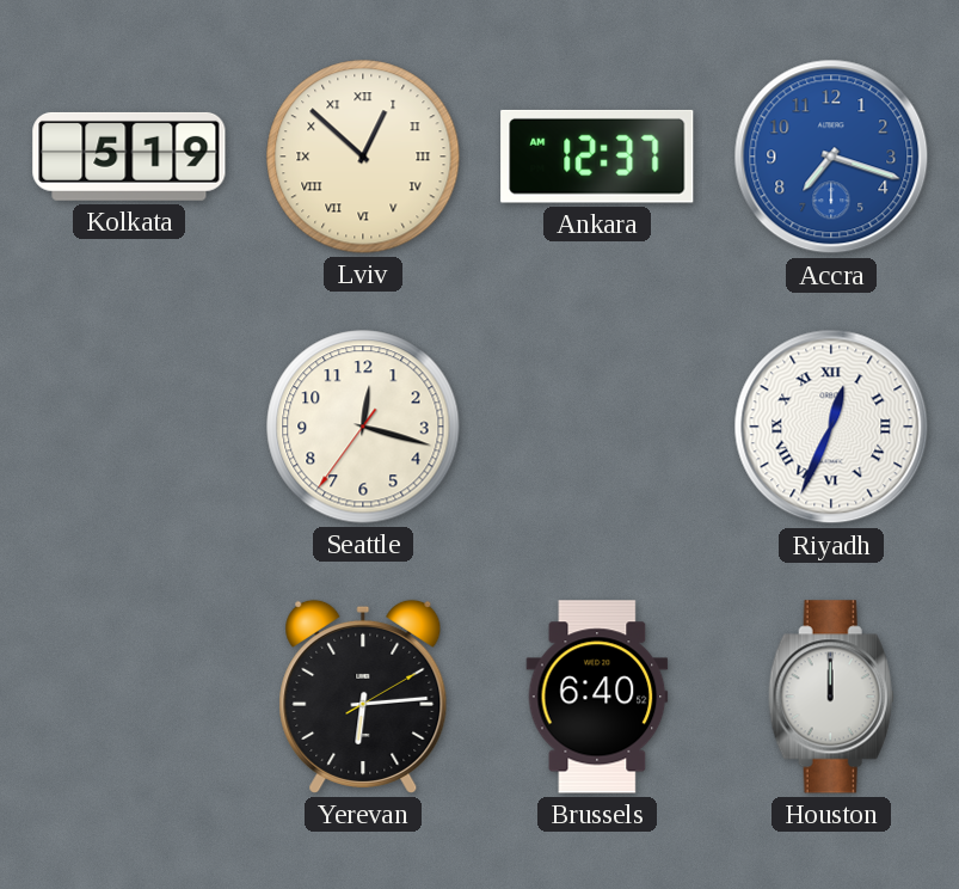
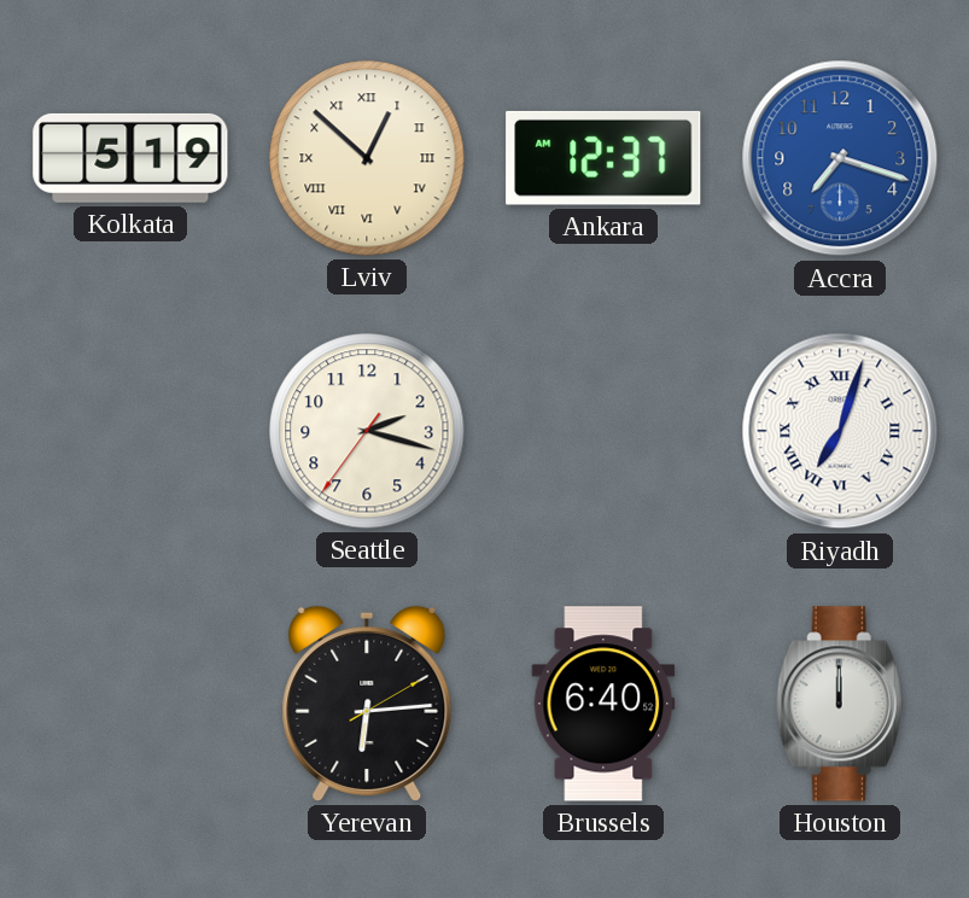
Seattle: 12:17 -> 2:17
Riyadh: 12:34 -> 7:03
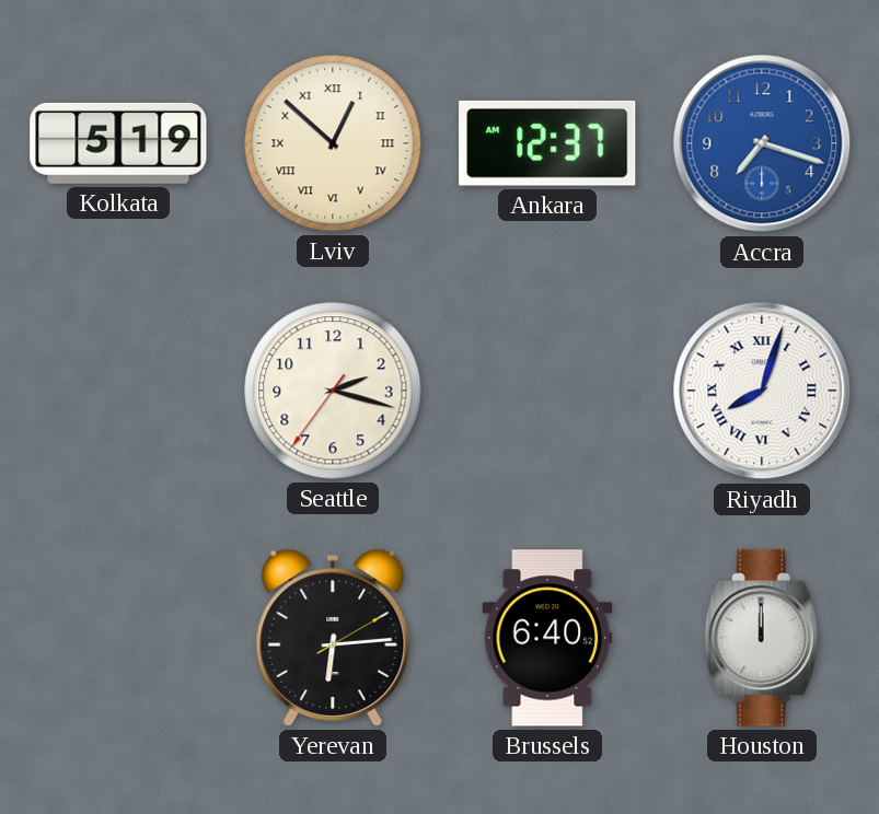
Riyadh: 7:03 -> 8:03
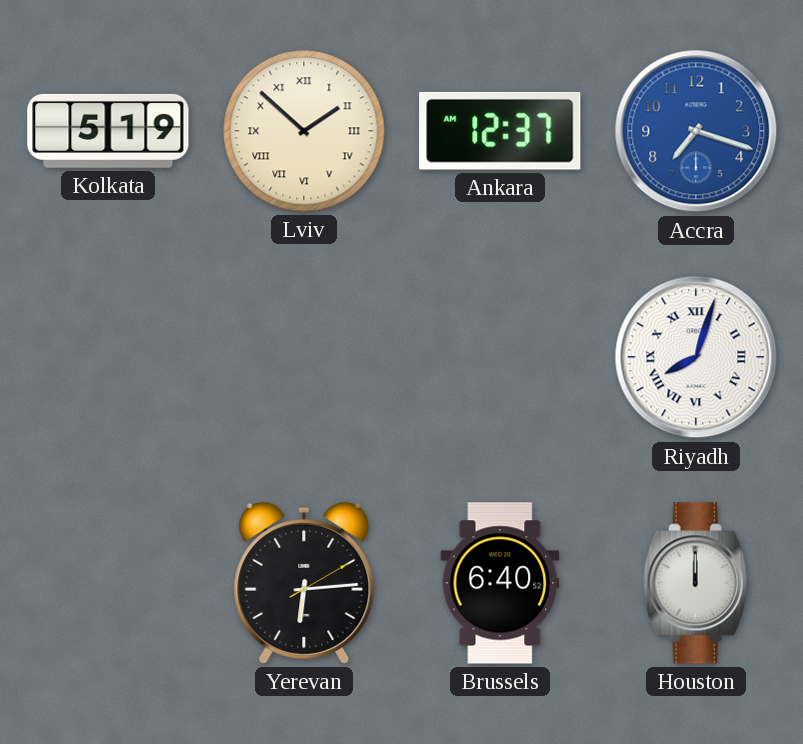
Lviv: 12:52 -> 1:52
Seattle: 2:17 -> none
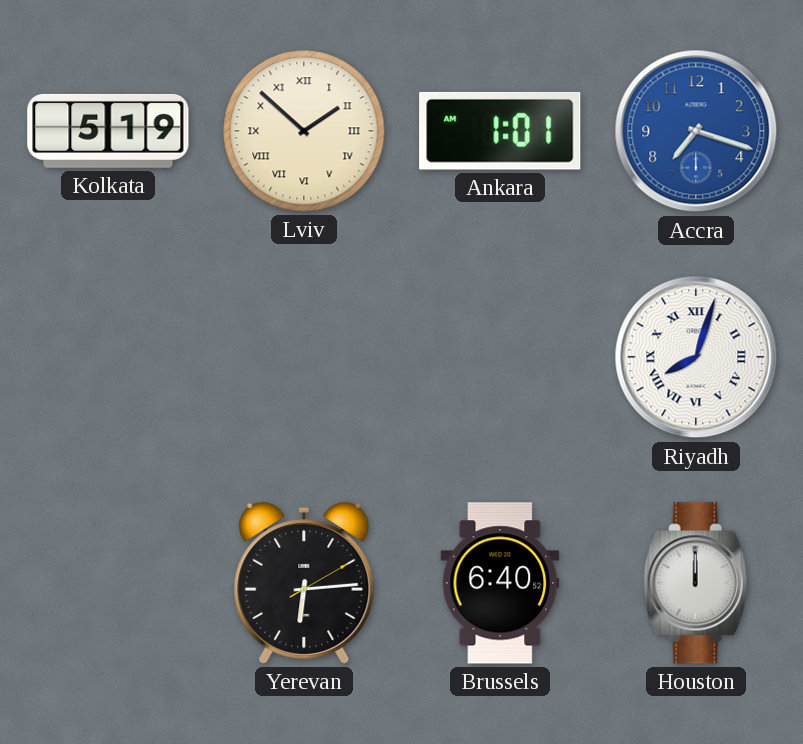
Ankara: 12:37 -> 1:01
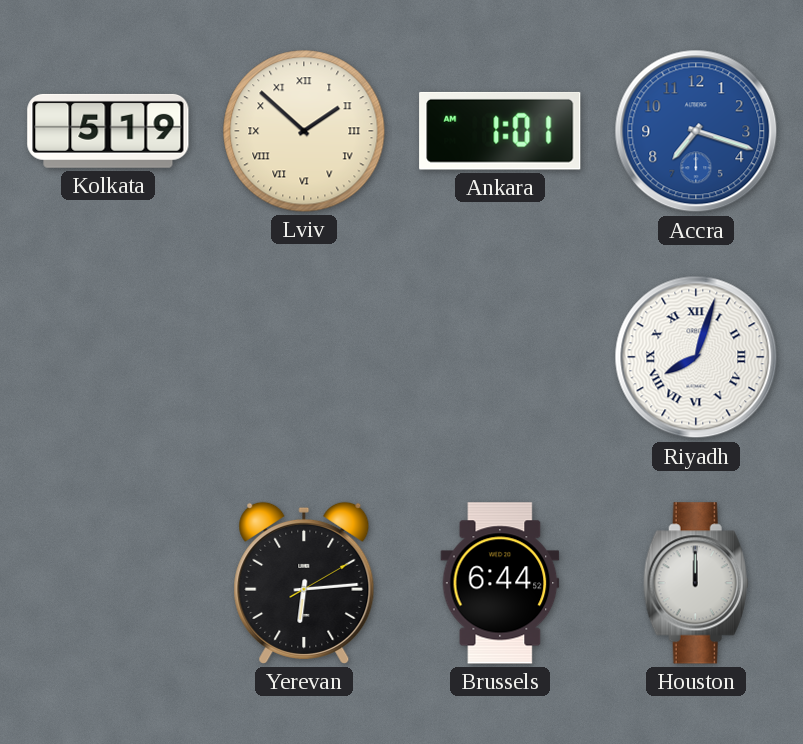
Brussels: 6:40 -> 6:44
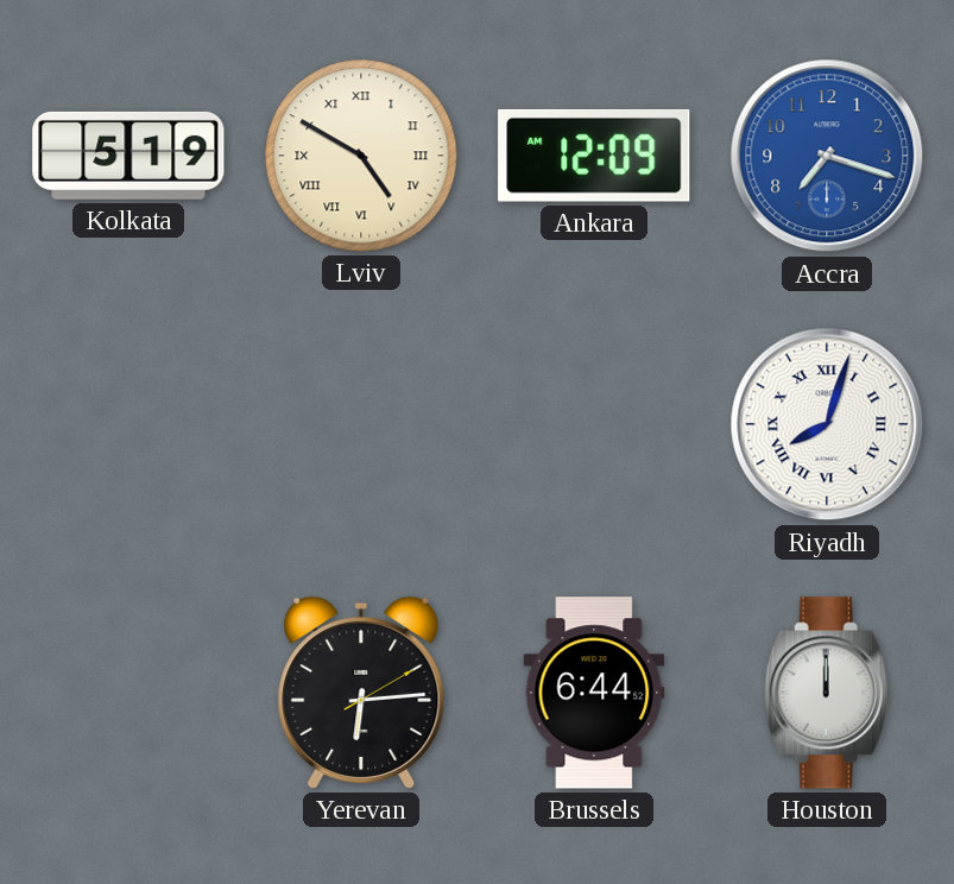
Lviv: 1:52 -> 4:50
Ankara: 1:01 -> 12:09
